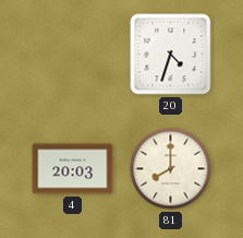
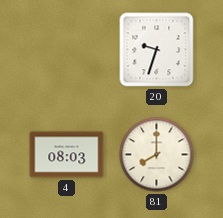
20: 4:33 -> 9:33
4: 20:03 -> 08:03
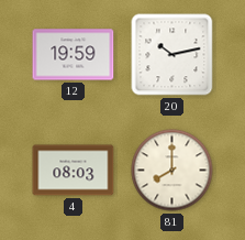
12: none -> 19:59
20: 9:33 -> 10:13
